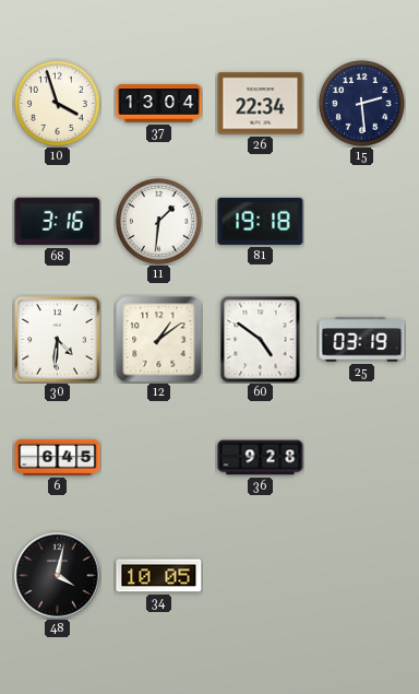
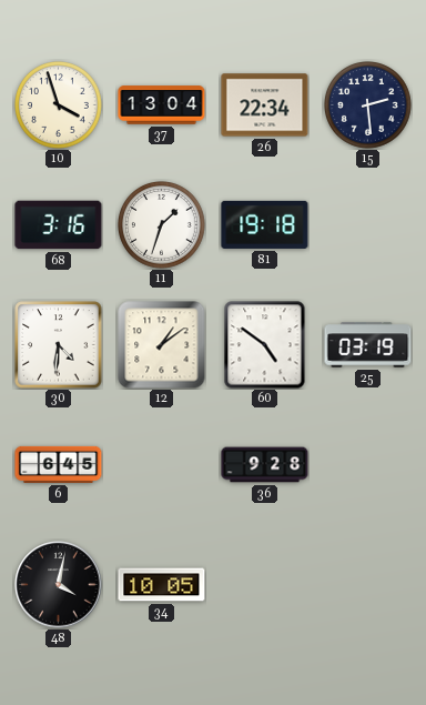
11: 1:31 -> 1:33
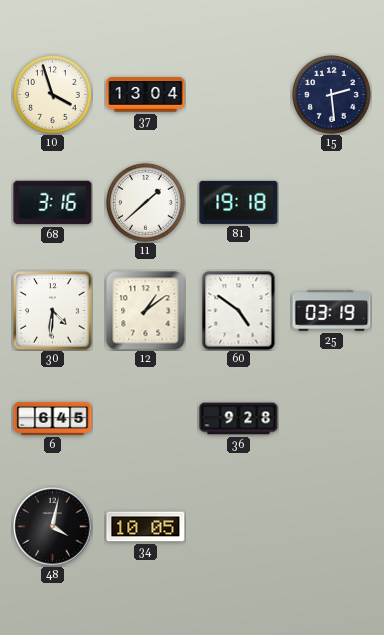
26: 22:34 -> none
11: 1:33 -> 1:38
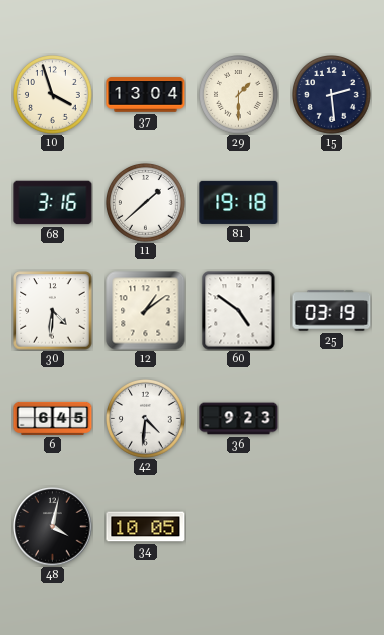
29: none -> 1:30
42: none -> 4:31
36: 9:28 -> 9:23
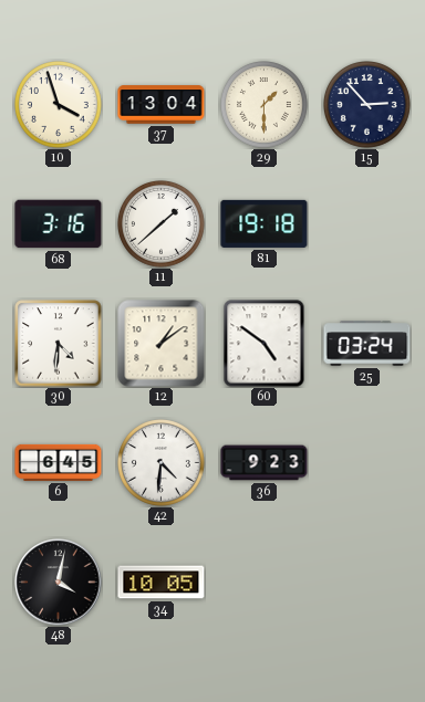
15: 2:29 -> 2:53
25: 03:19 -> 03:24
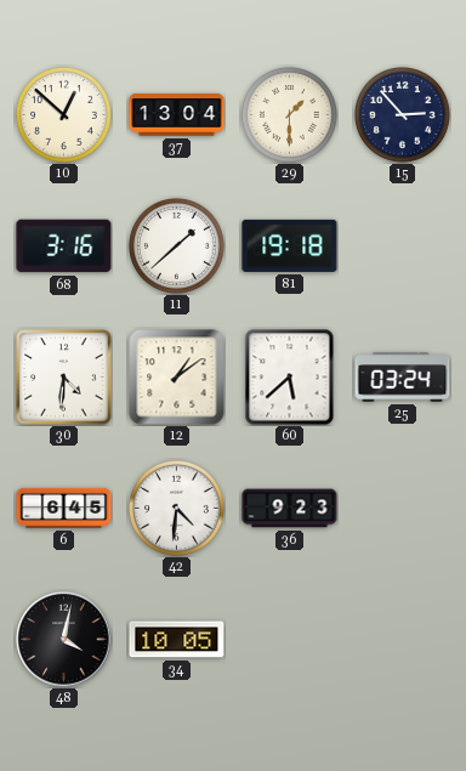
10: 3:57 -> 12:52
60: 4:51 -> 5:38
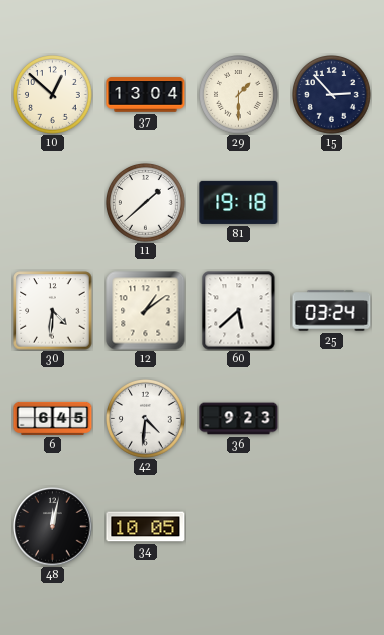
68: 3:16 -> none
48: 4:02 -> 12:02
